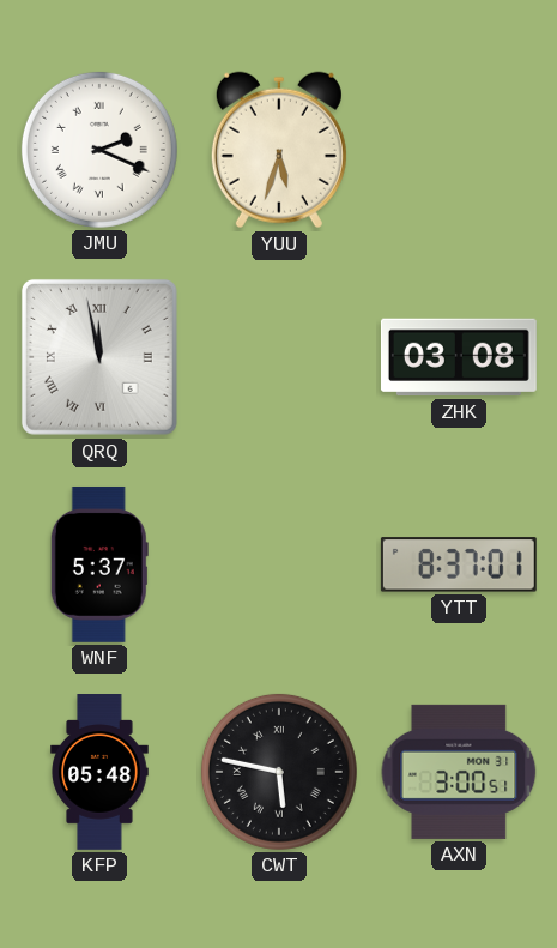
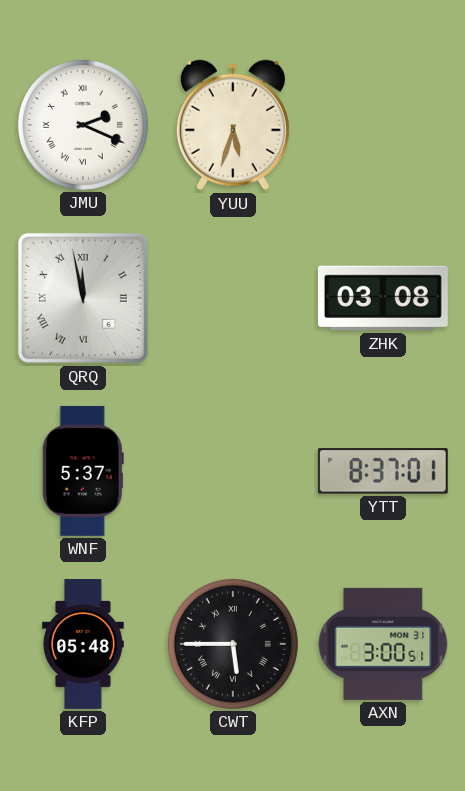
CWT: 5:47 -> 5:45
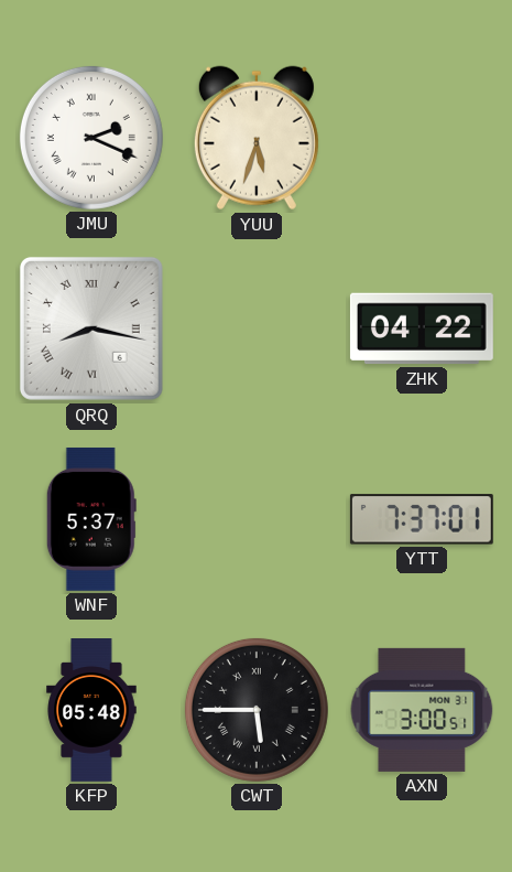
QRQ: 11:58 -> 8:17
ZHK: 03:08 -> 04:22
YTT: 8:37 -> 7:37
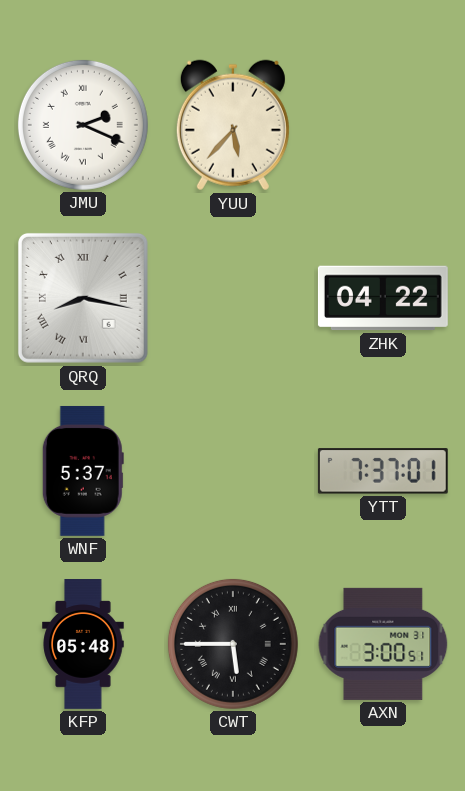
YUU: 5:33 -> 5:37
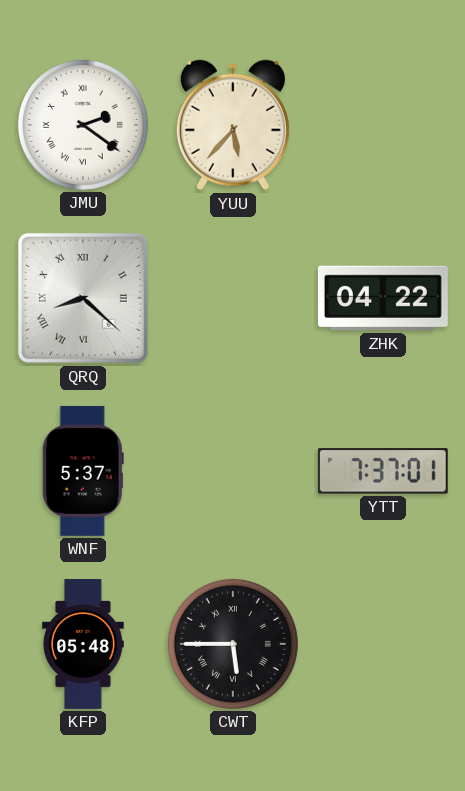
JMU: 2:19 -> 2:21
QRQ: 8:17 -> 8:22
AXN: 3:00 -> none
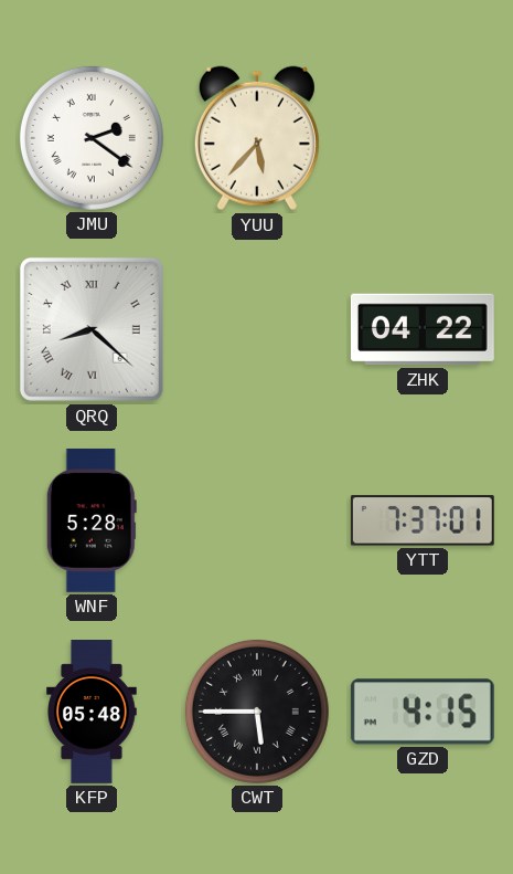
WNF: 5:37 -> 5:28
GZD: none -> 4:15
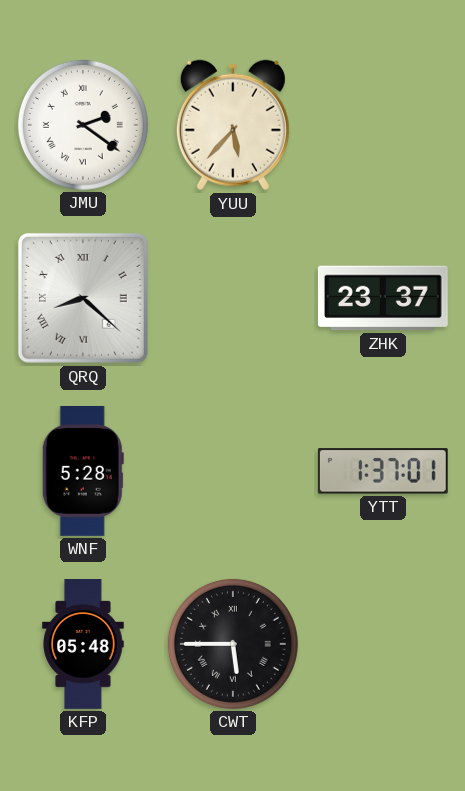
ZHK: 04:22 -> 23:37
YTT: 7:37 -> 1:37
GZD: 4:15 -> none
